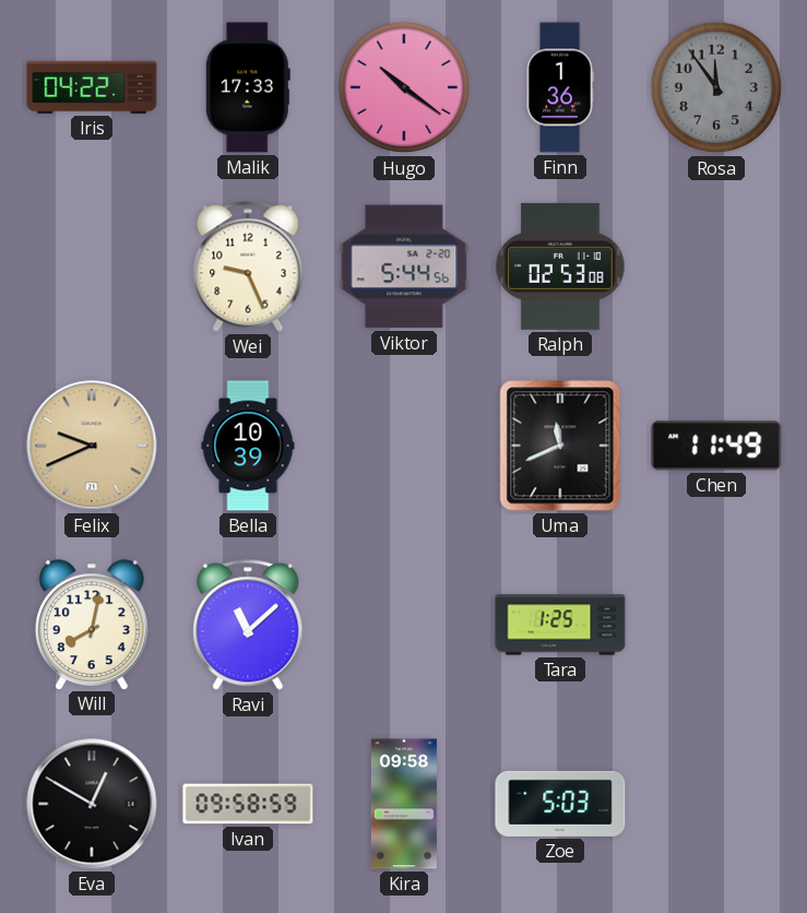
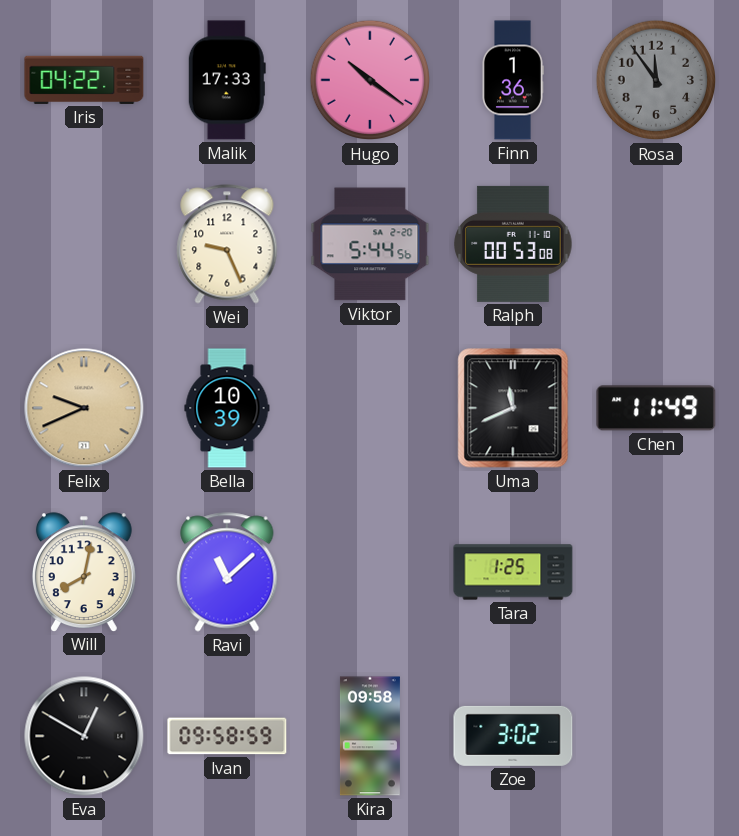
Ralph: 02:53 -> 00:53
Zoe: 5:03 -> 3:02
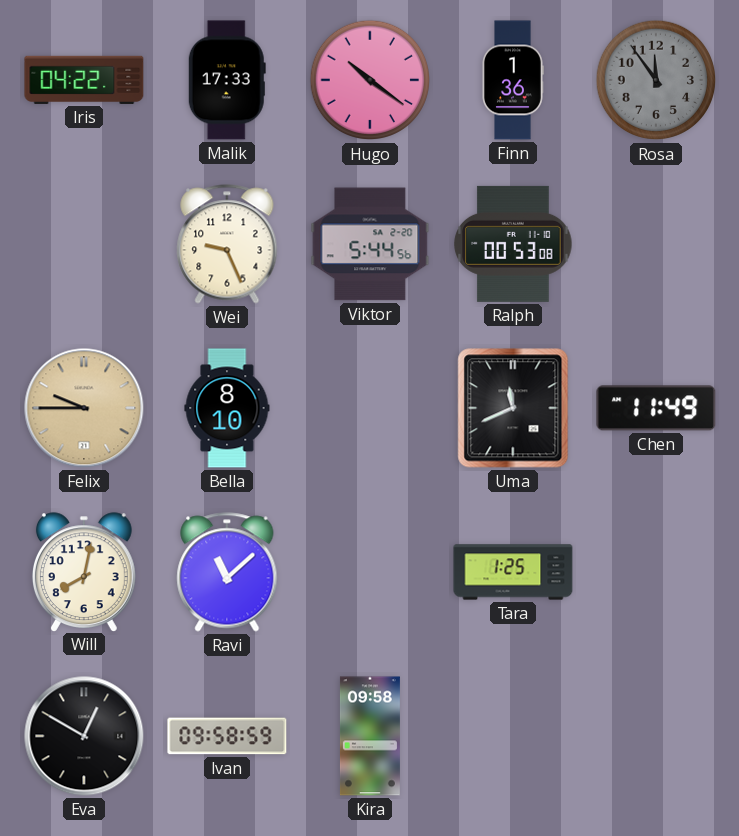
Felix: 9:41 -> 9:45
Bella: 10:39 -> 8:10
Zoe: 3:02 -> none
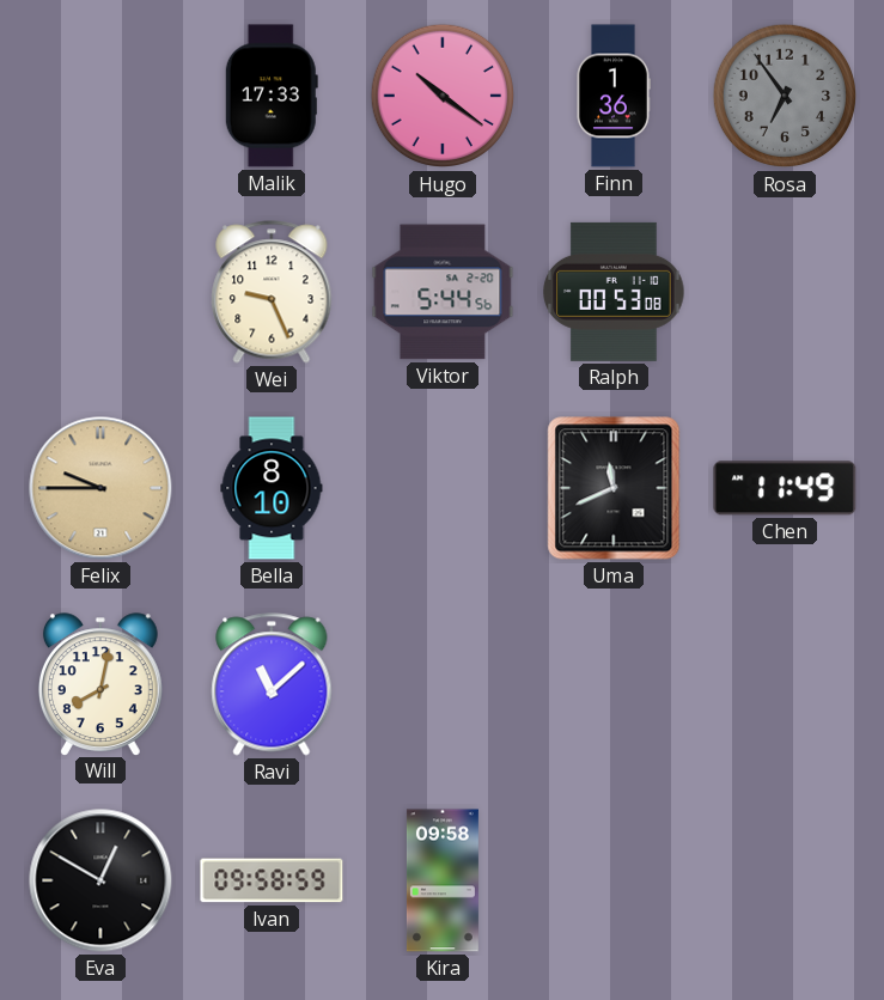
Iris: 04:22 -> none
Rosa: 11:54 -> 6:54
Tara: 1:25 -> none
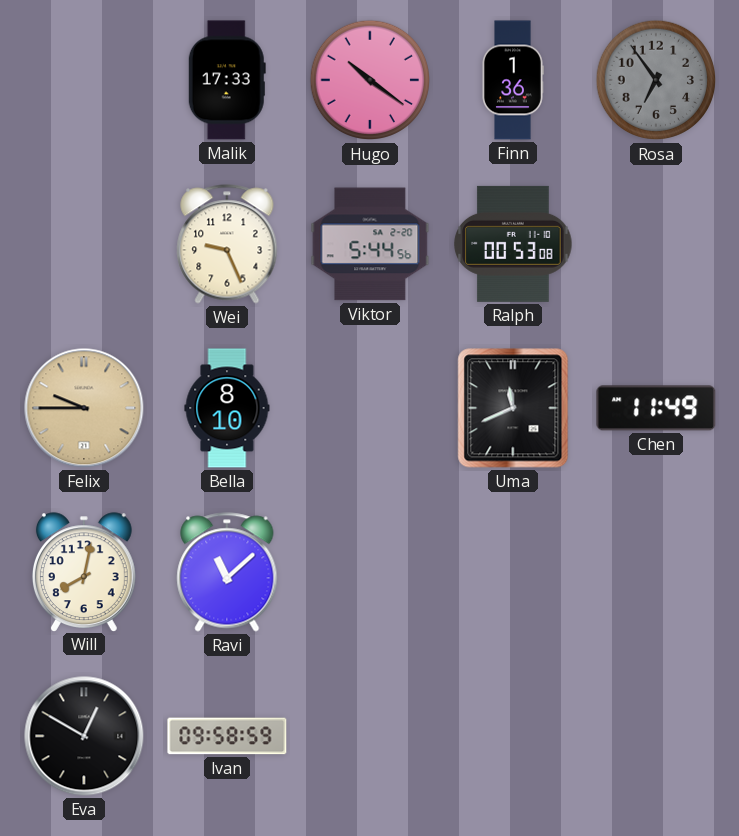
Kira: 09:58 -> none
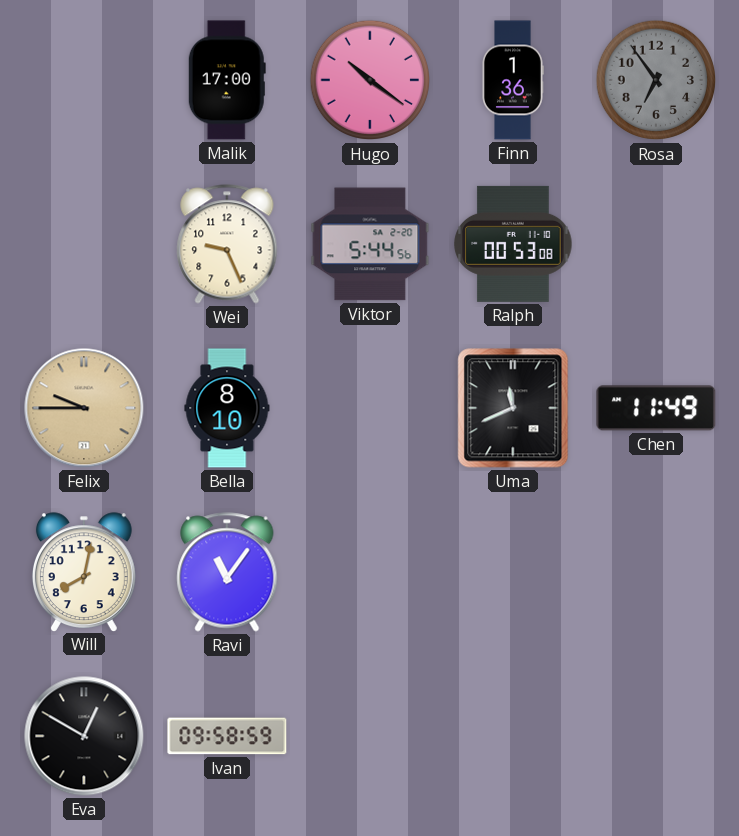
Malik: 17:33 -> 17:00
Ravi: 11:08 -> 11:06
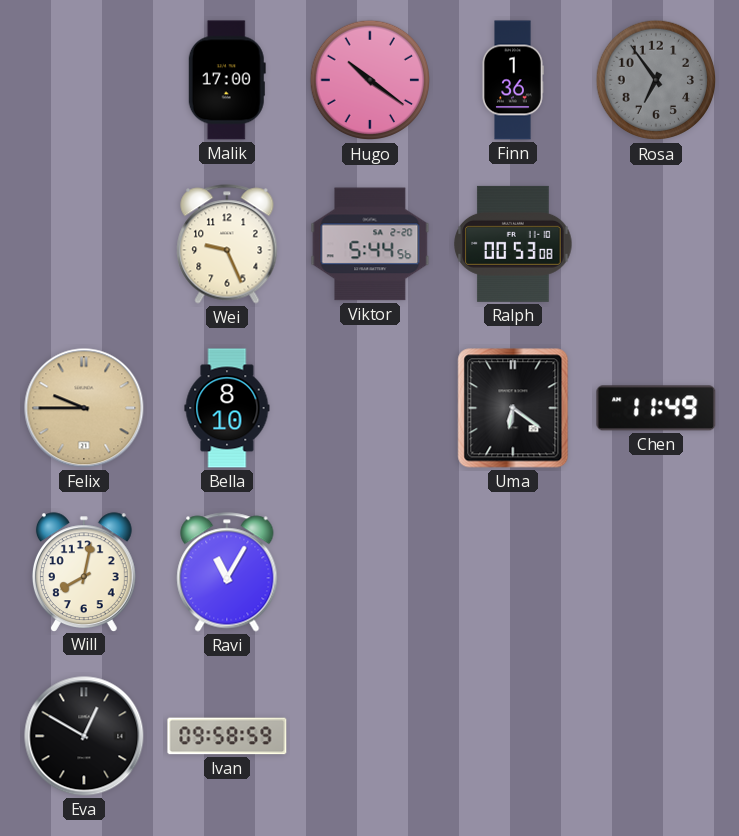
Uma: 11:41 -> 6:21
Ravi: 11:06 -> 11:05
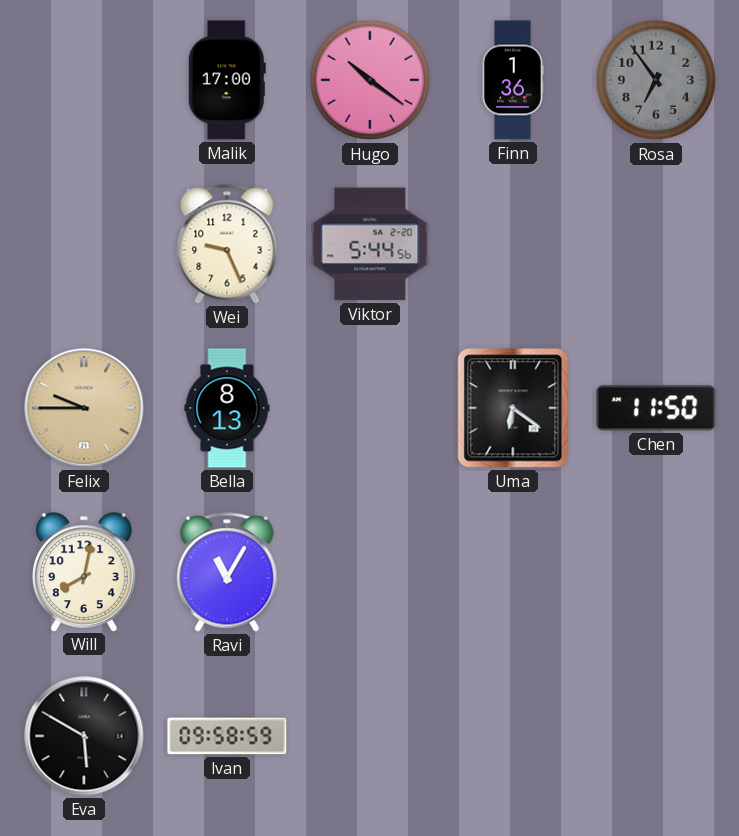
Ralph: 00:53 -> none
Bella: 8:10 -> 8:13
Chen: 11:49 -> 11:50
Eva: 12:50 -> 5:50
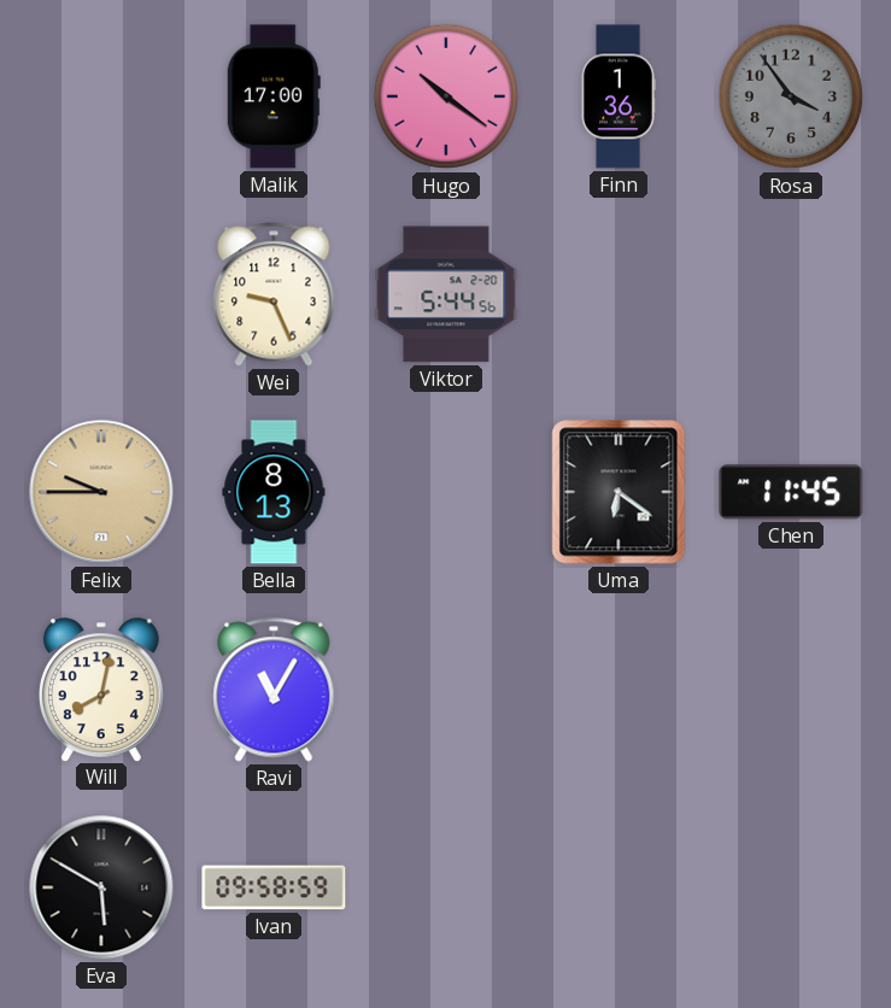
Rosa: 6:54 -> 3:54
Chen: 11:50 -> 11:45
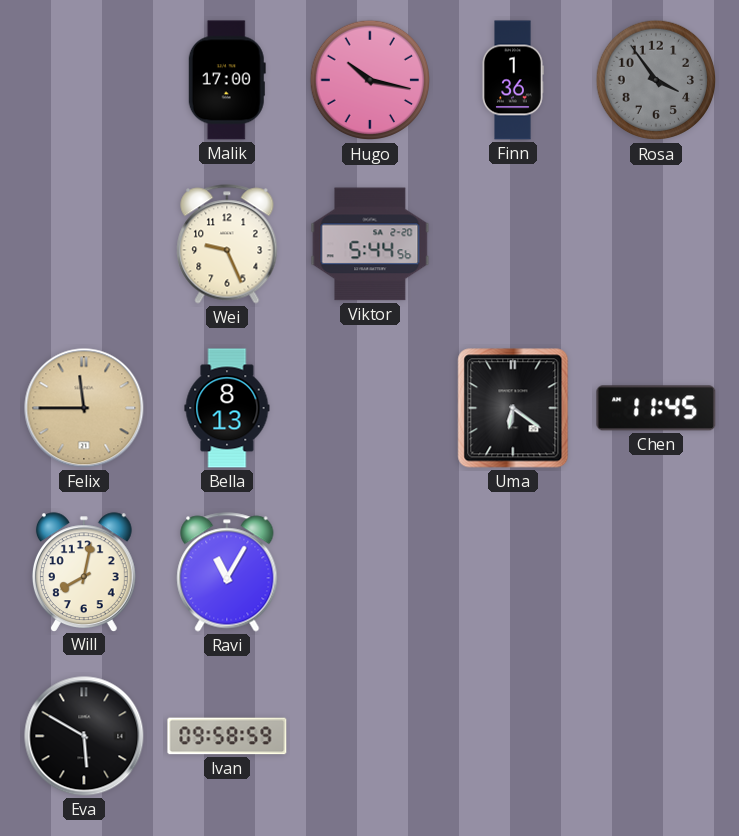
Hugo: 10:21 -> 10:17
Felix: 9:45 -> 11:45
